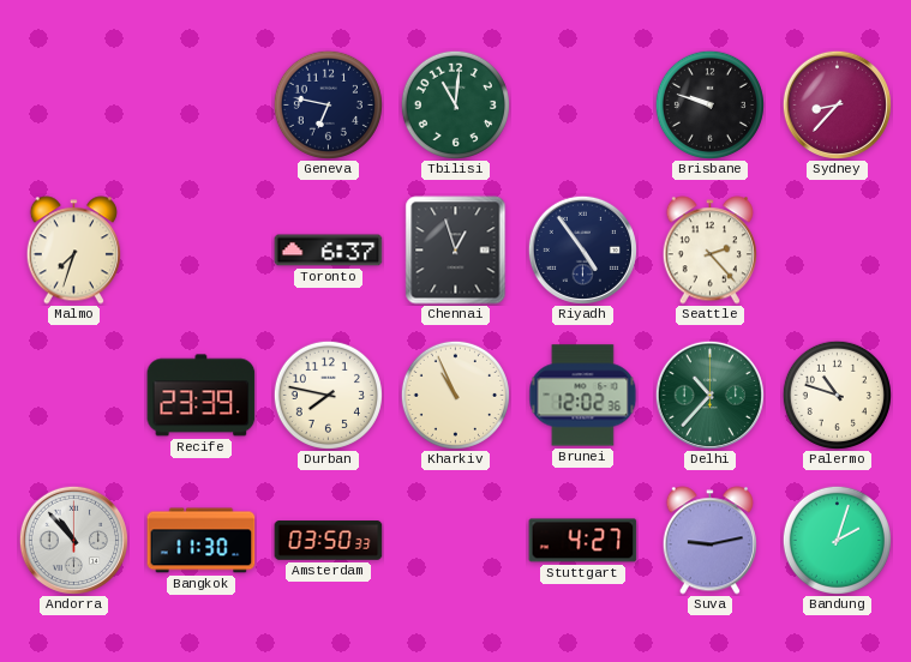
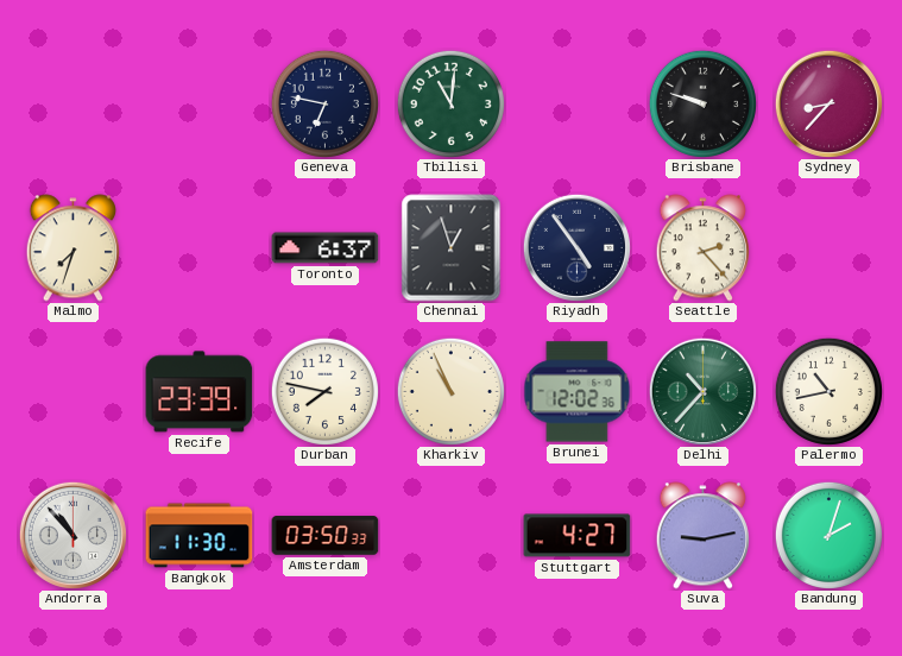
Palermo: 10:48 -> 10:43
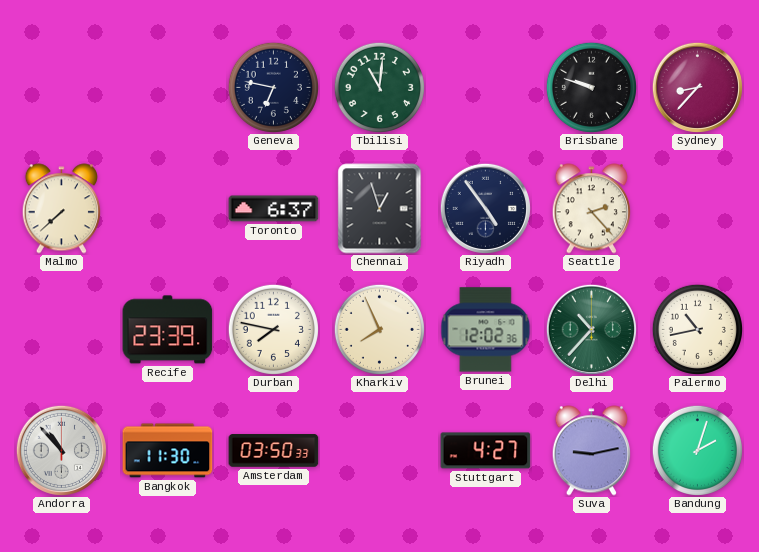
Malmo: 7:33 -> 7:38
Kharkiv: 10:56 -> 7:56
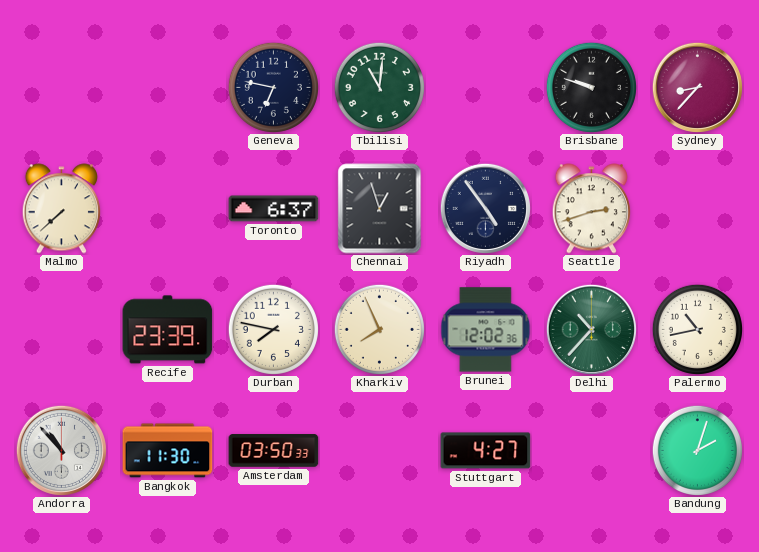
Seattle: 2:23 -> 2:42
Suva: 9:13 -> none
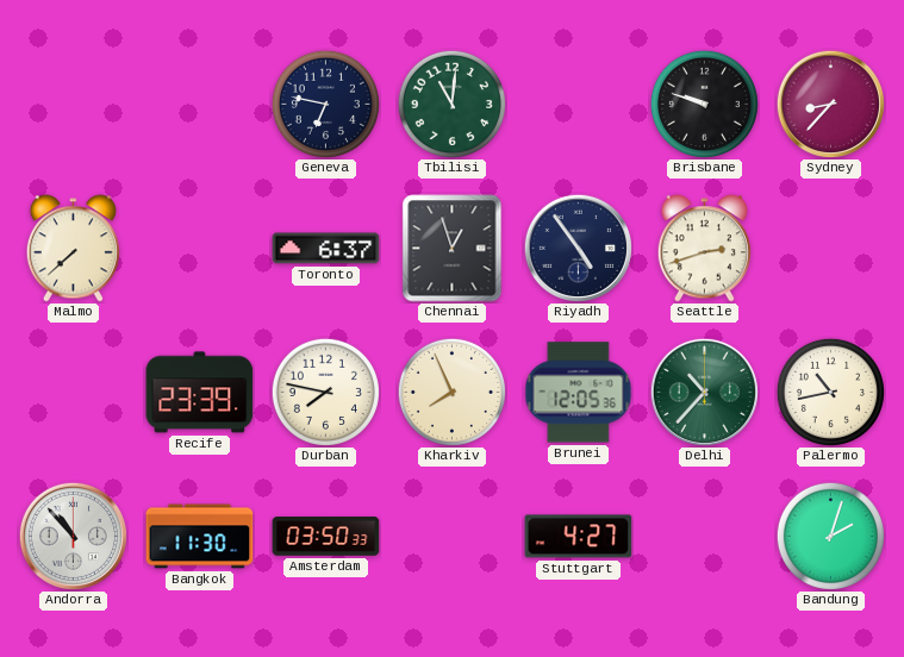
Brunei: 12:02 -> 12:05
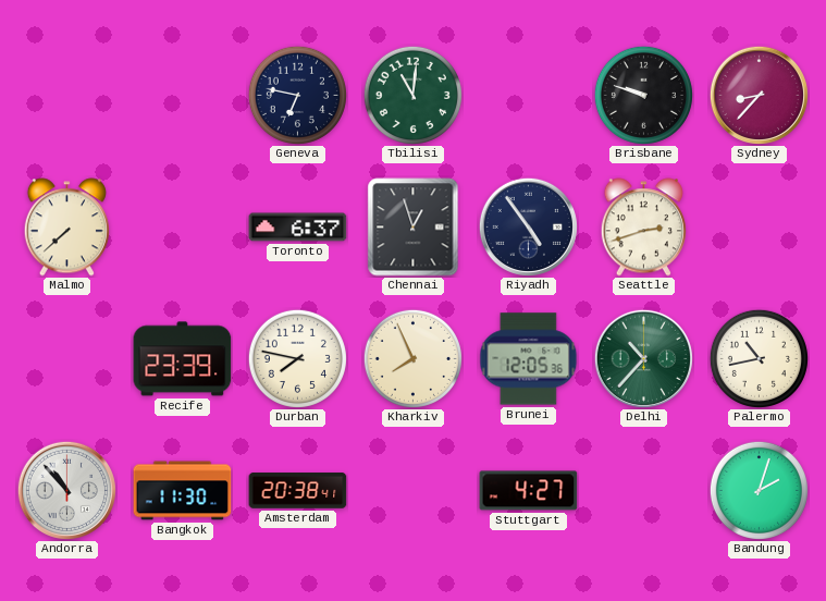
Amsterdam: 03:50 -> 20:38
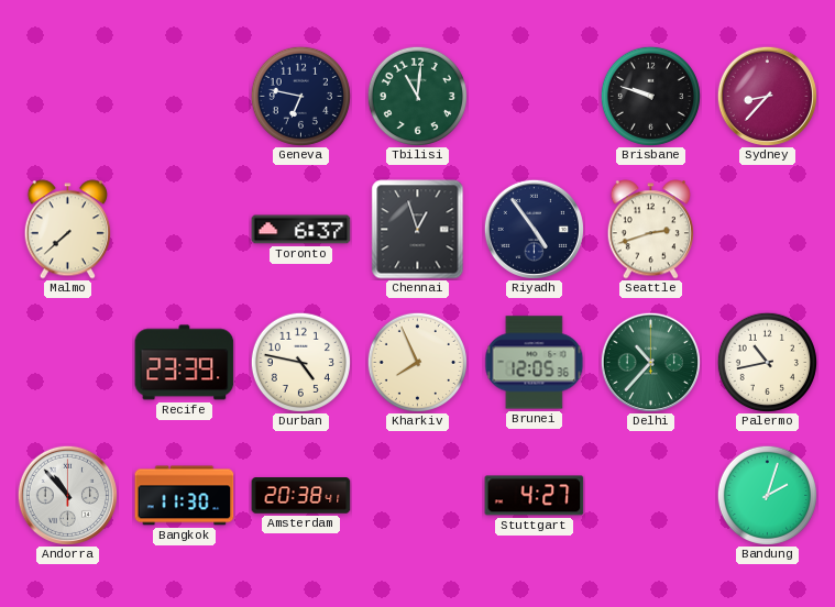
Durban: 7:47 -> 4:47
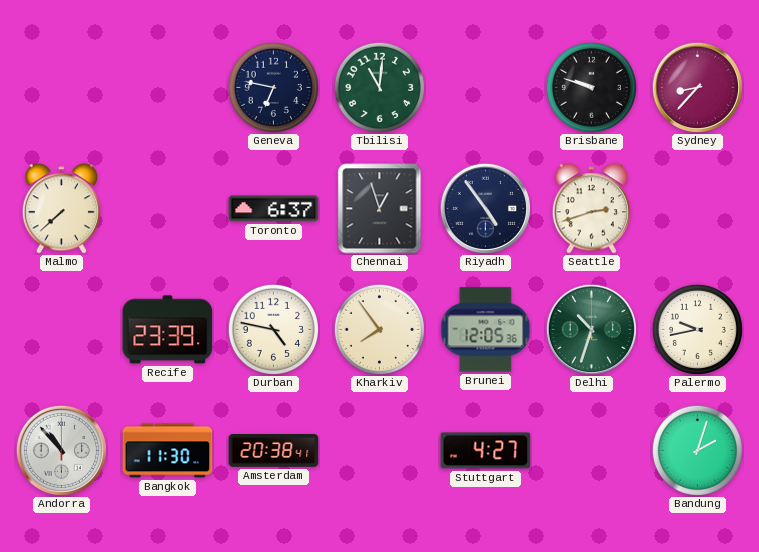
Kharkiv: 7:56 -> 7:54
Delhi: 10:37 -> 10:33
Palermo: 10:43 -> 9:43
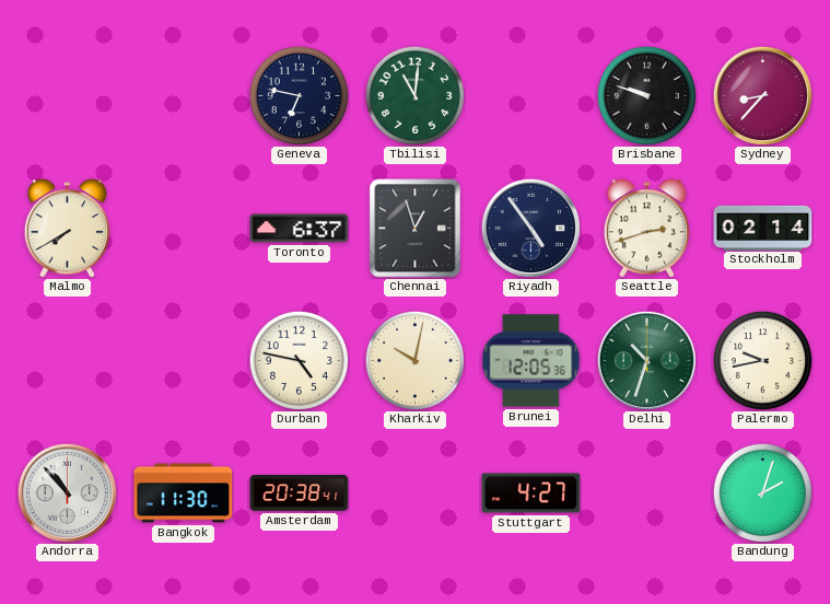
Malmo: 7:38 -> 7:40
Stockholm: none -> 02:14
Recife: 23:39 -> none
Kharkiv: 7:54 -> 10:02
